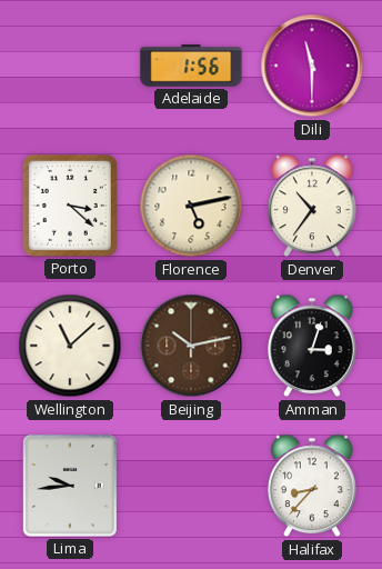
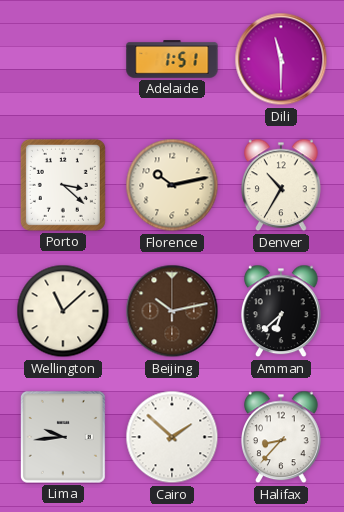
Adelaide: 1:56 -> 1:51
Florence: 5:13 -> 10:13
Denver: 10:36 -> 10:35
Amman: 3:03 -> 6:38
Cairo: none -> 1:52
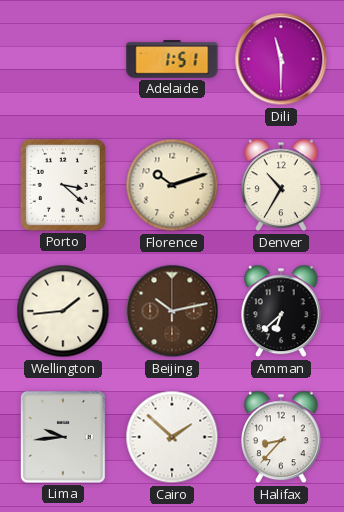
Florence: 10:13 -> 10:12
Wellington: 11:08 -> 1:44
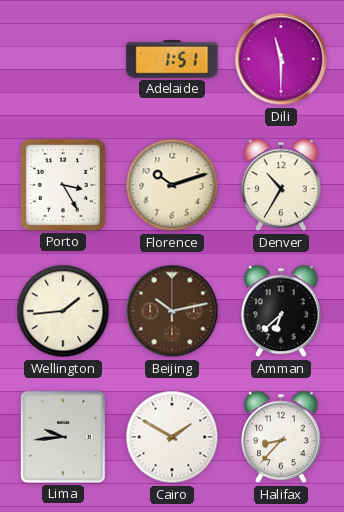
Porto: 3:22 -> 3:25
Cairo: 1:52 -> 1:50
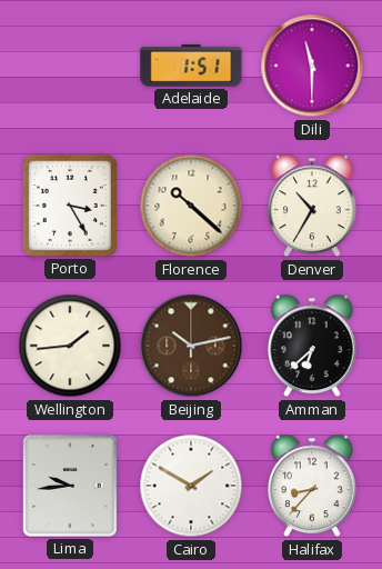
Florence: 10:12 -> 10:22
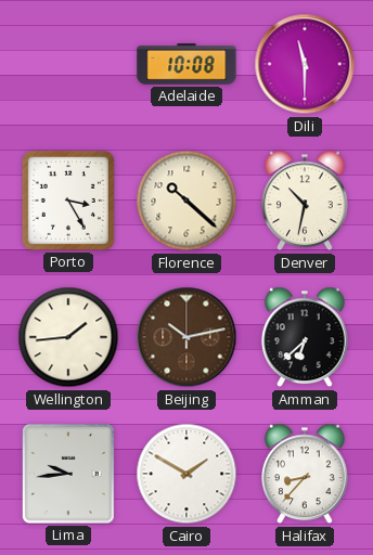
Adelaide: 1:51 -> 10:08
Denver: 10:35 -> 10:32
